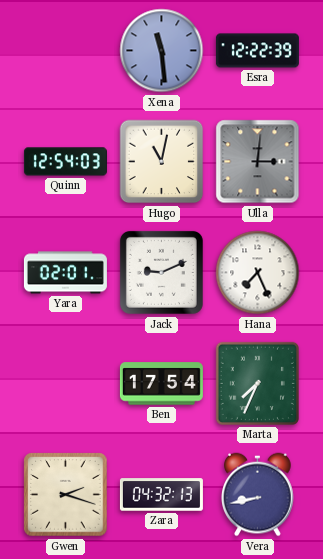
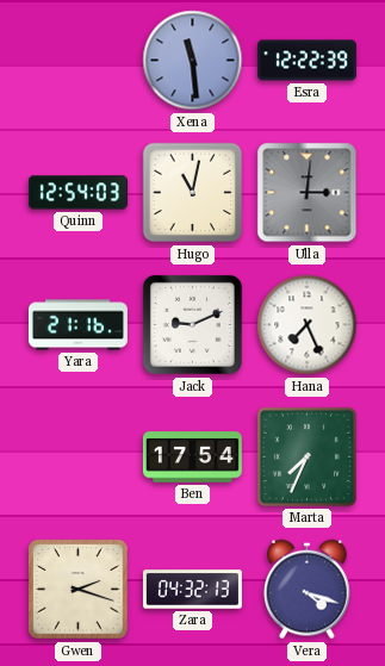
Yara: 02:01 -> 21:16
Vera: 8:43 -> 4:18
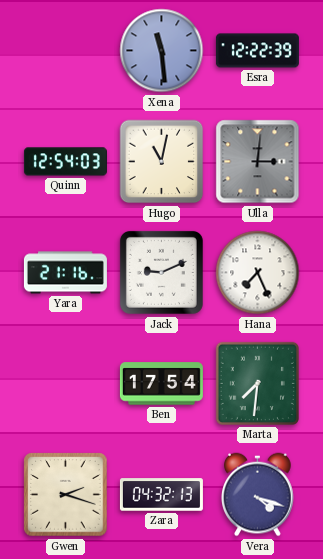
Marta: 7:34 -> 7:31
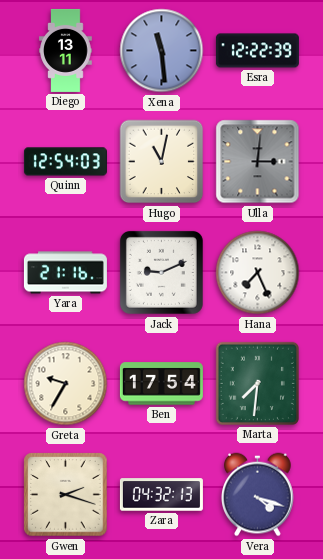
Diego: none -> 13:11
Greta: none -> 9:35
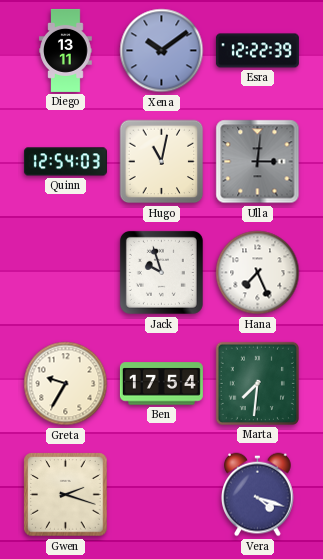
Xena: 11:29 -> 10:09
Yara: 21:16 -> none
Jack: 9:11 -> 9:57
Zara: 04:32 -> none
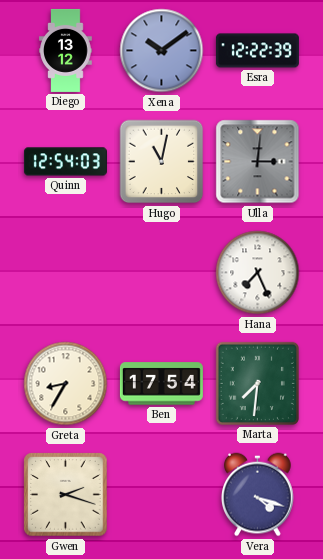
Diego: 13:11 -> 13:12
Jack: 9:57 -> none
Greta: 9:35 -> 8:35
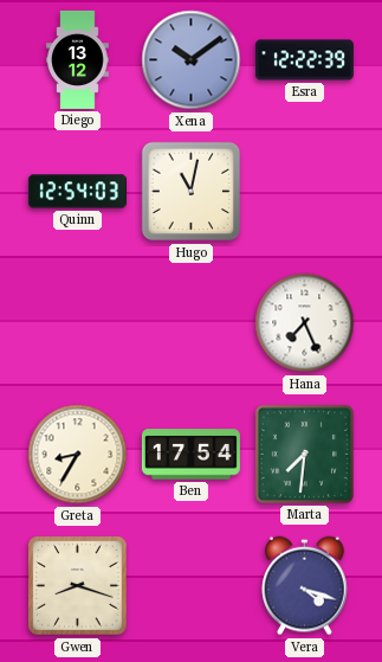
Ulla: 3:01 -> none
Gwen: 2:18 -> 8:18
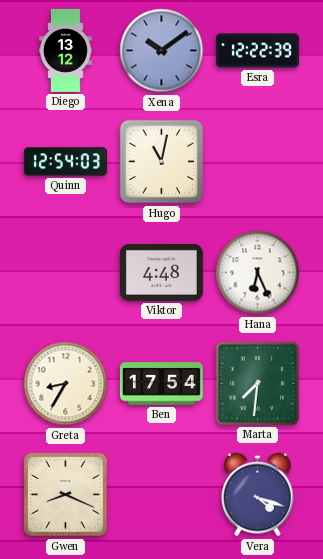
Viktor: none -> 4:48
Hana: 7:26 -> 6:26
Gwen: 8:18 -> 8:19
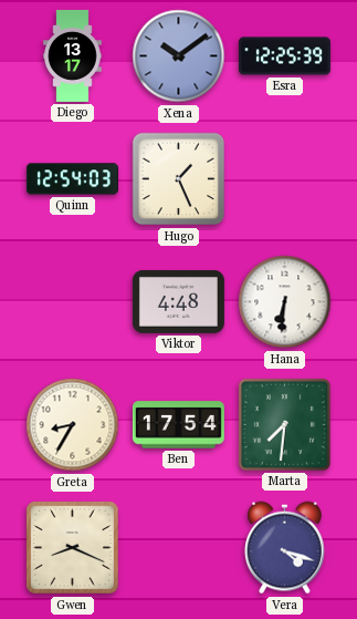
Diego: 13:12 -> 13:17
Esra: 12:22 -> 12:25
Hugo: 11:02 -> 1:26
Hana: 6:26 -> 6:31
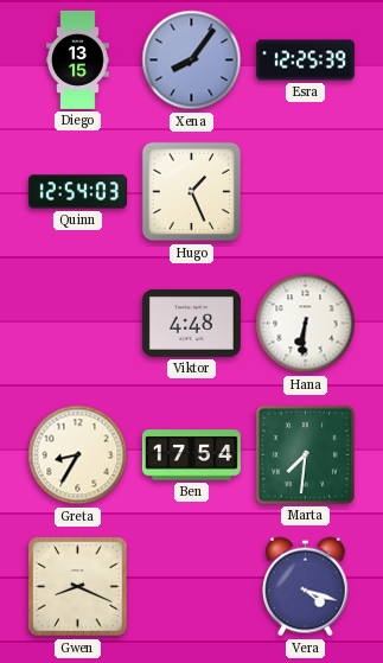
Diego: 13:17 -> 13:15
Xena: 10:09 -> 8:06
